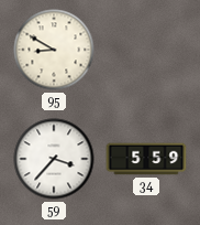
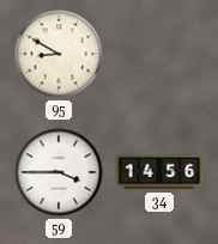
59: 3:37 -> 3:45
34: 5:59 -> 14:56
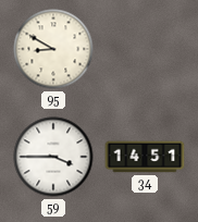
34: 14:56 -> 14:51
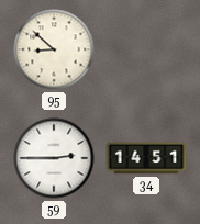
95: 8:50 -> 8:52
59: 3:45 -> 2:45
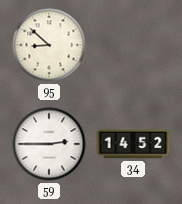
34: 14:51 -> 14:52
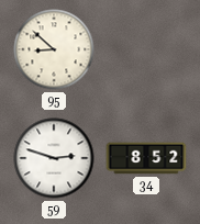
59: 2:45 -> 2:48
34: 14:52 -> 8:52
